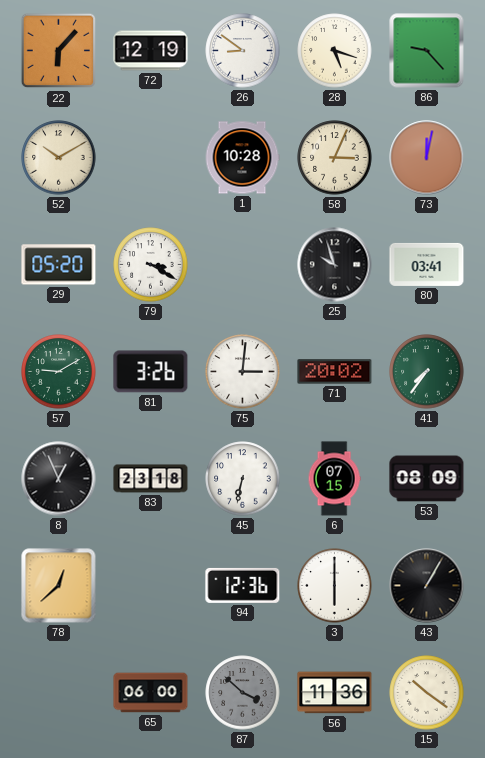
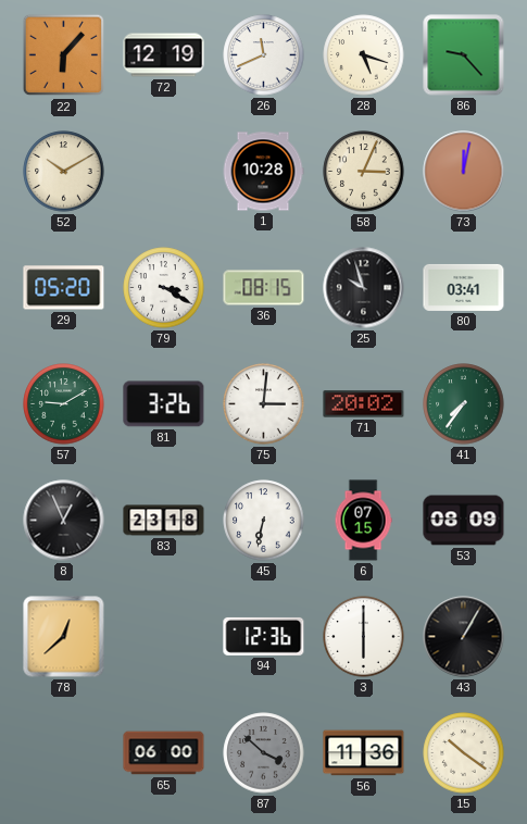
26: 8:51 -> 11:41
36: none -> 08:15
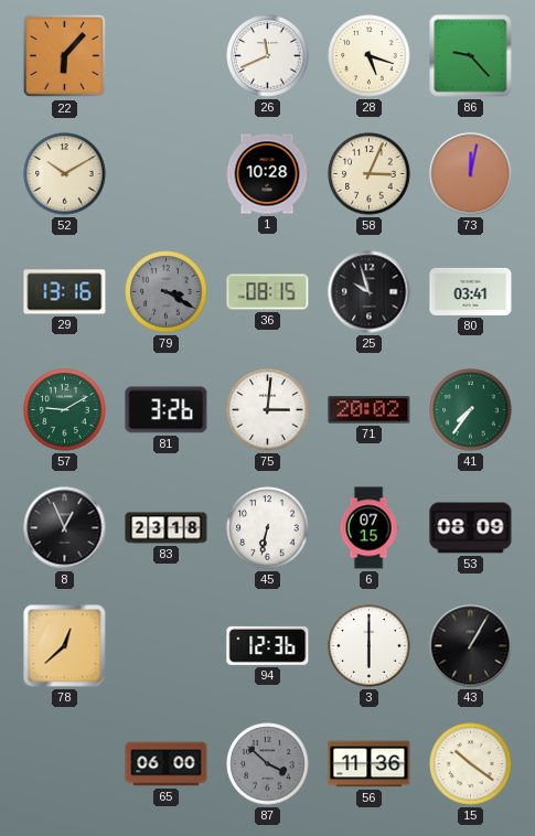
72: 12:19 -> none
29: 05:20 -> 13:16
79 dial: white -> grey
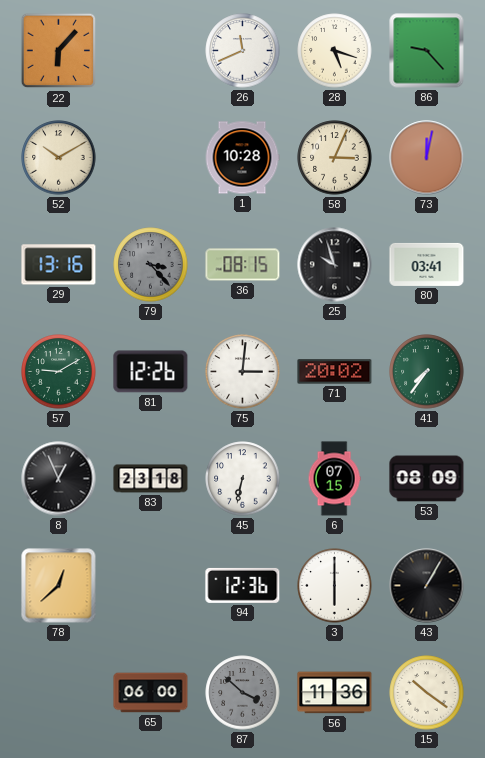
79: 3:20 -> 3:23
81: 3:26 -> 12:26
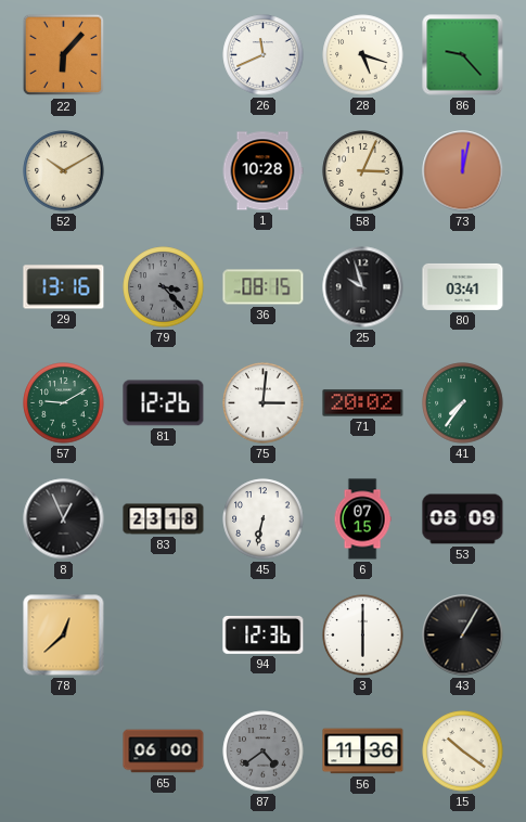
87: 3:52 -> 4:39
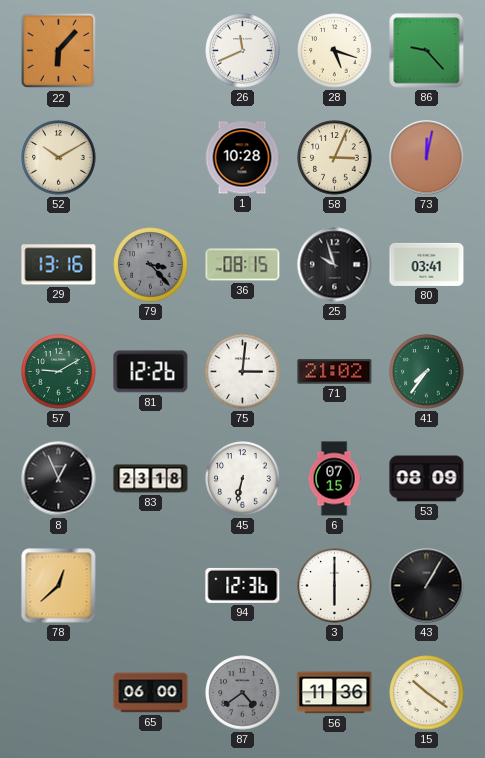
71: 20:02 -> 21:02
